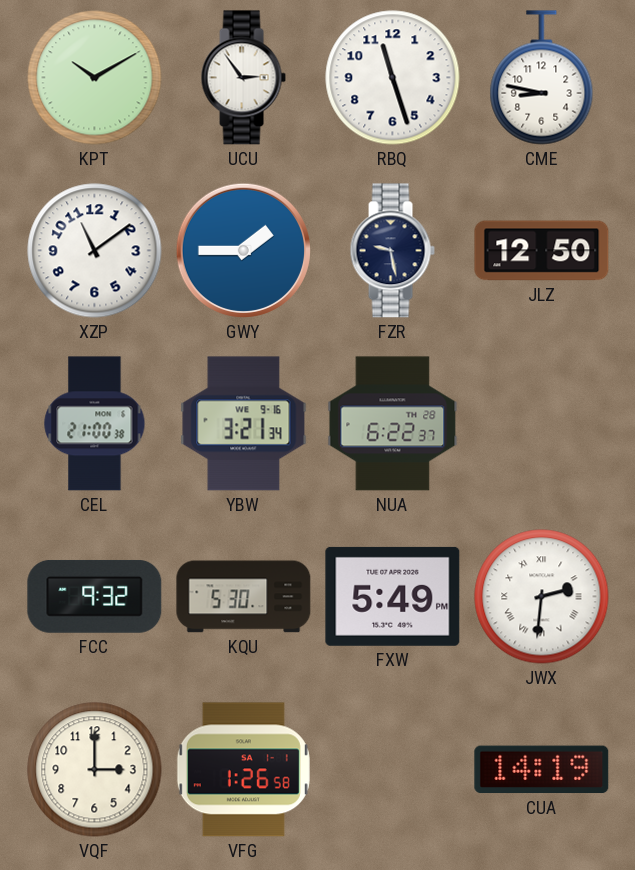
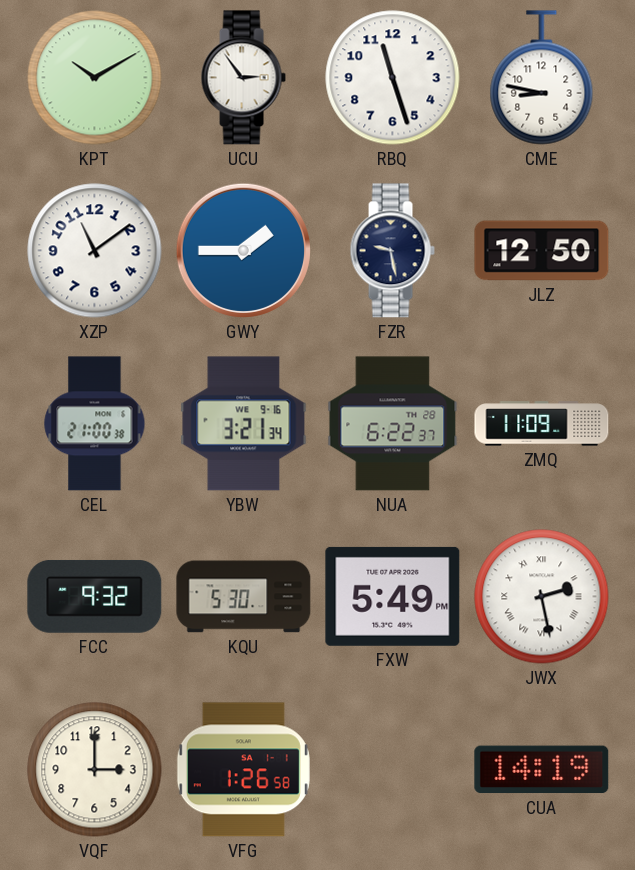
ZMQ: none -> 11:09
JWX: 2:31 -> 2:28
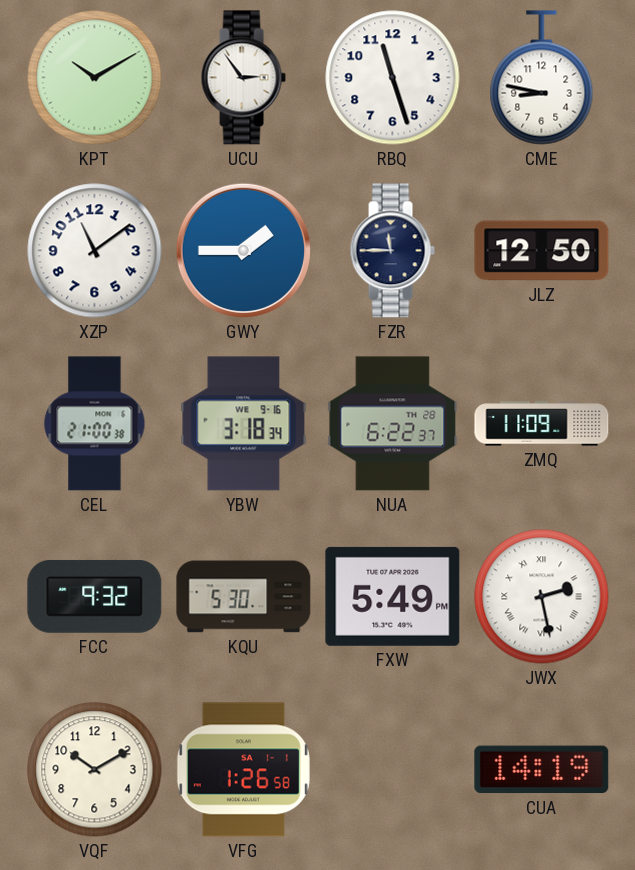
FZR: 9:28 -> 11:45
YBW: 3:21 -> 3:18
VQF: 3:00 -> 10:10
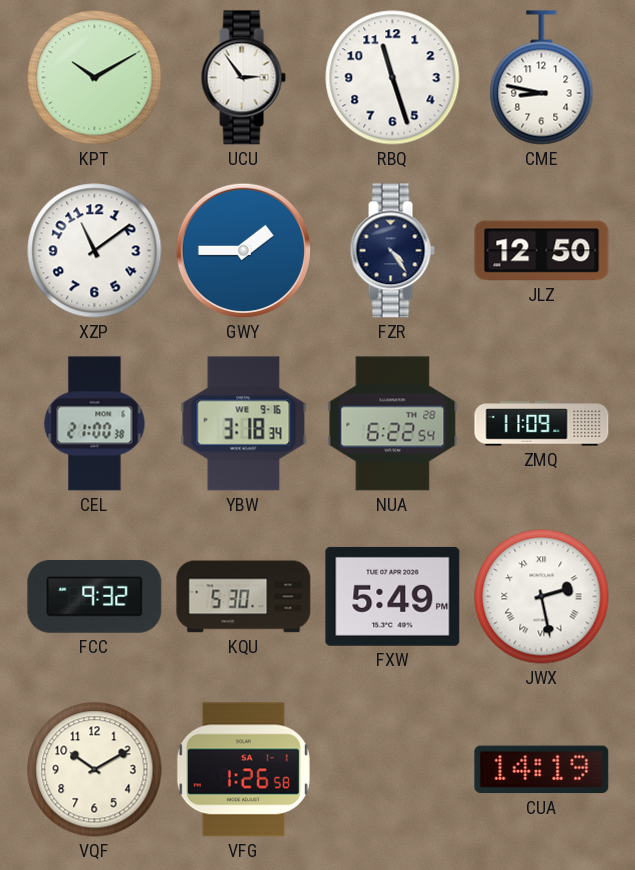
FZR: 11:45 -> 4:24
NUA: 6:22:37 -> 6:22:54
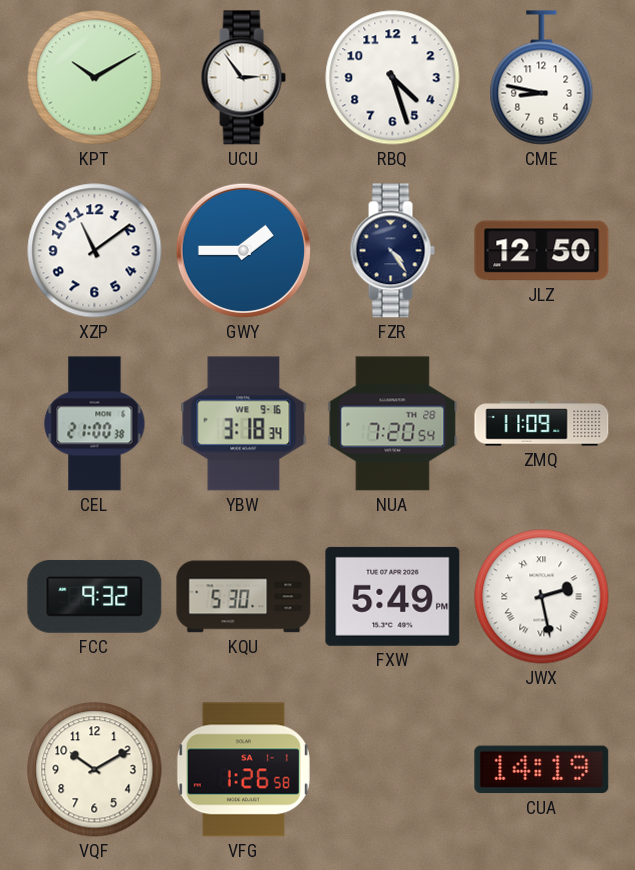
RBQ: 11:27 -> 4:27
NUA: 6:22 -> 7:20
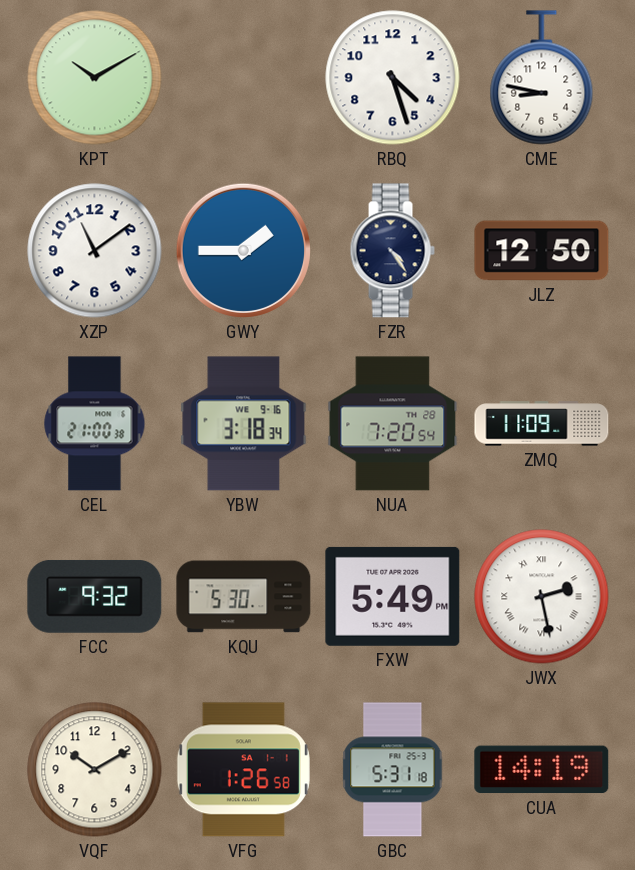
UCU: 2:54 -> none
GBC: none -> 5:31
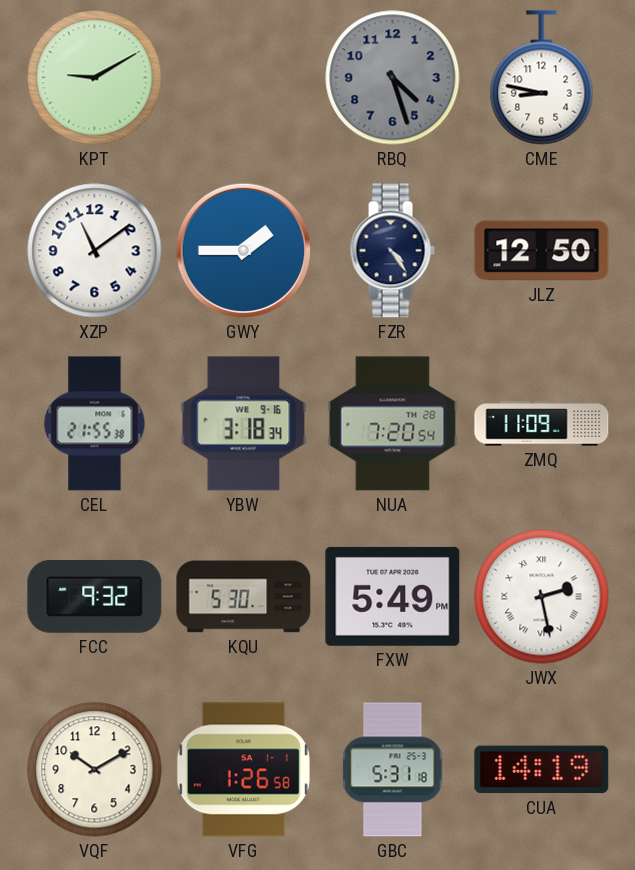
KPT: 10:10 -> 9:10
RBQ dial: white -> grey
CEL: 21:00 -> 21:55
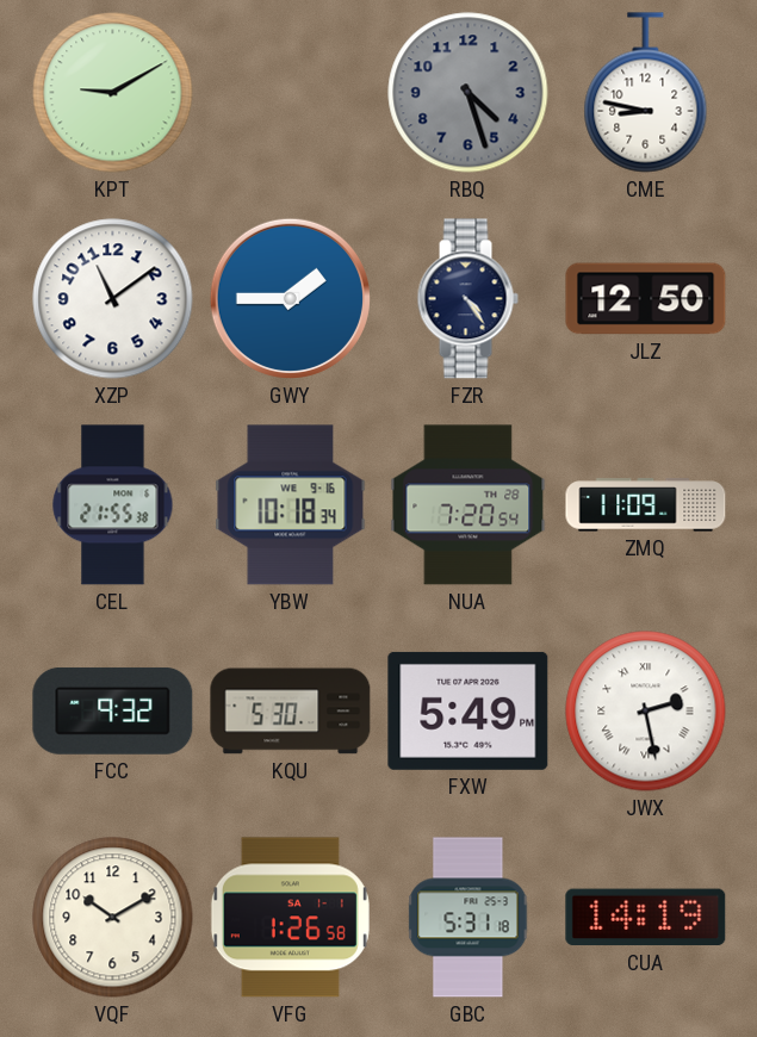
YBW: 3:18 -> 10:18
